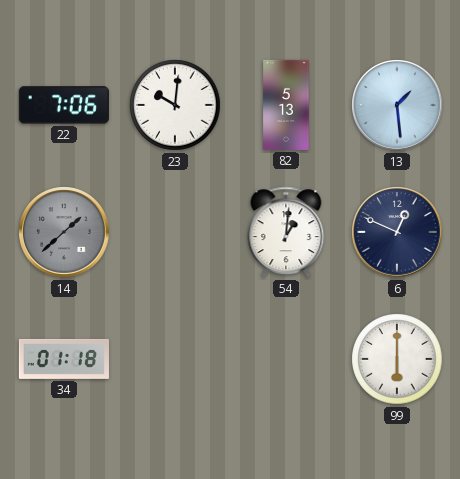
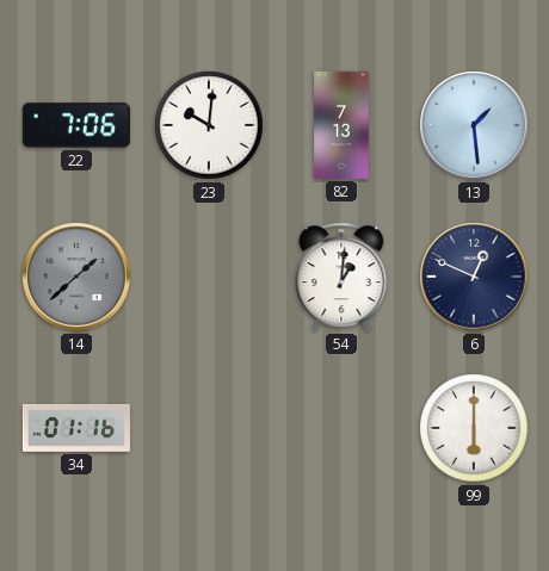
82: 5:13 -> 7:13
34: 01:18 -> 01:16
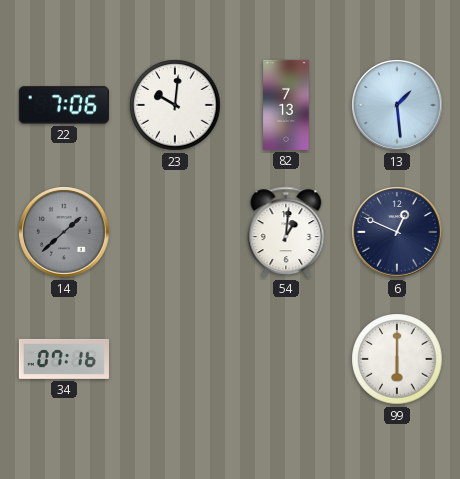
34: 01:16 -> 07:16
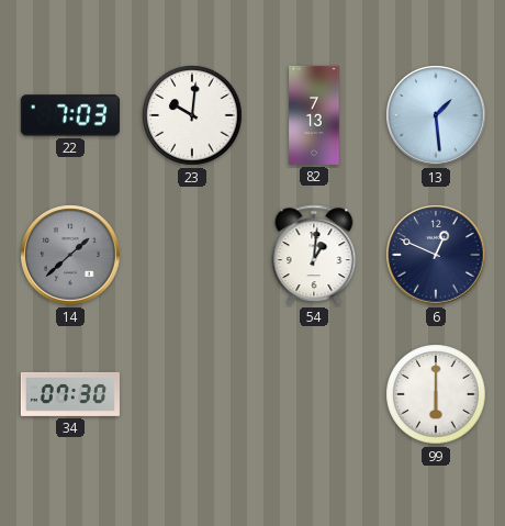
22: 7:06 -> 7:03
34: 07:16 -> 07:30
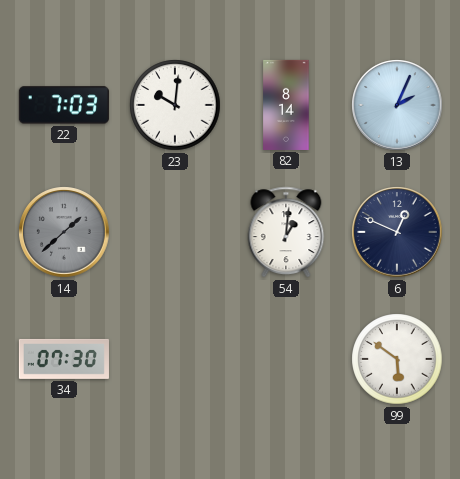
82: 7:13 -> 8:14
13: 1:29 -> 2:04
99: 6:00 -> 5:51
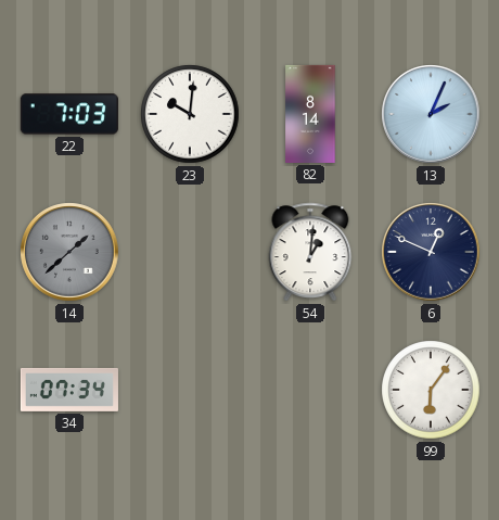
34: 07:30 -> 07:34
99: 5:51 -> 6:06
